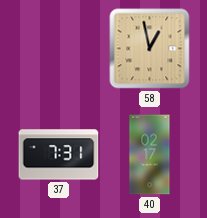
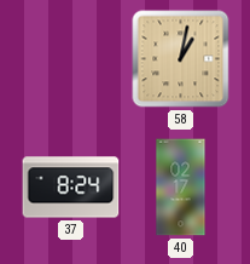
58: 12:58 -> 1:02
37: 7:31 -> 8:24
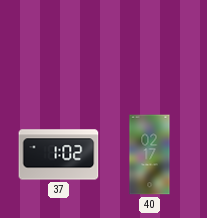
58: 1:02 -> none
37: 8:24 -> 1:02
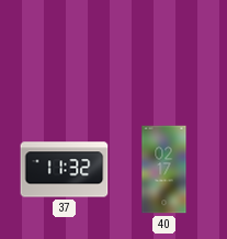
37: 1:02 -> 11:32
